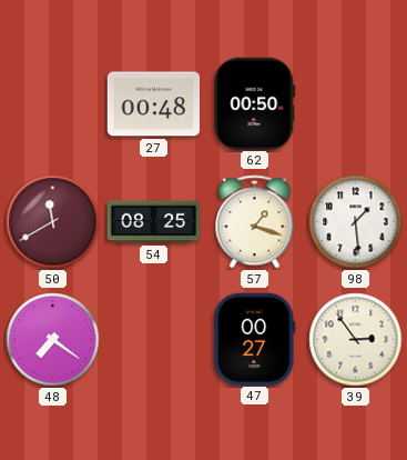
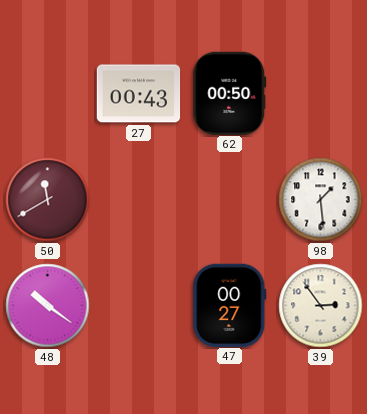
27: 00:48 -> 00:43
54: 08:25 -> none
57: 1:18 -> none
48: 7:21 -> 10:21
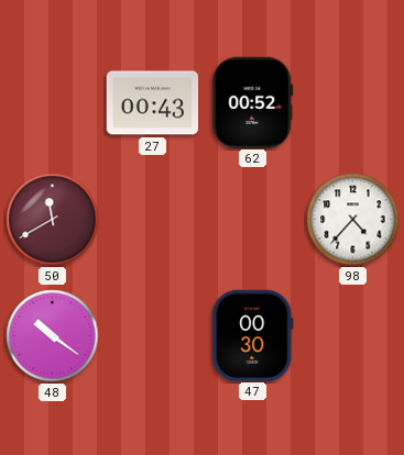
62: 00:50 -> 00:52
98: 1:29 -> 4:37
47: 00:27 -> 00:30
39: 2:54 -> none
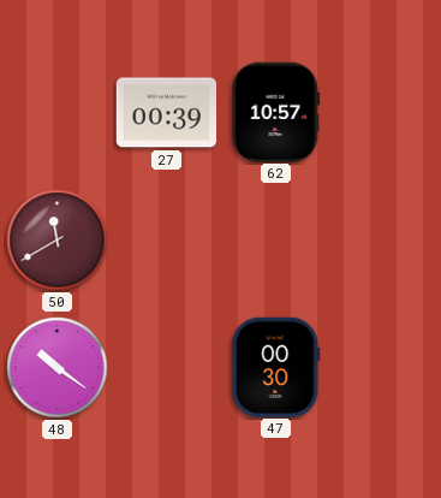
27: 00:43 -> 00:39
62: 00:52 -> 10:57
98: 4:37 -> none
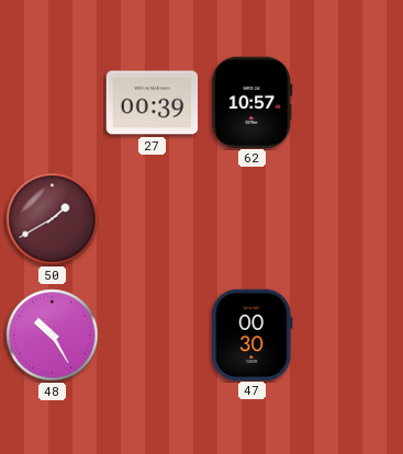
50: 11:40 -> 1:40
48: 10:21 -> 10:25
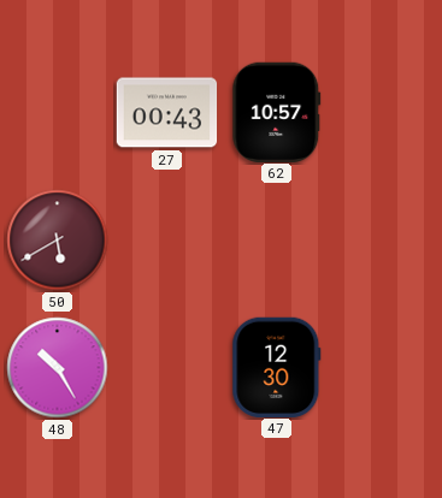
27: 00:39 -> 00:43
50: 1:40 -> 5:40
47: 00:30 -> 12:30
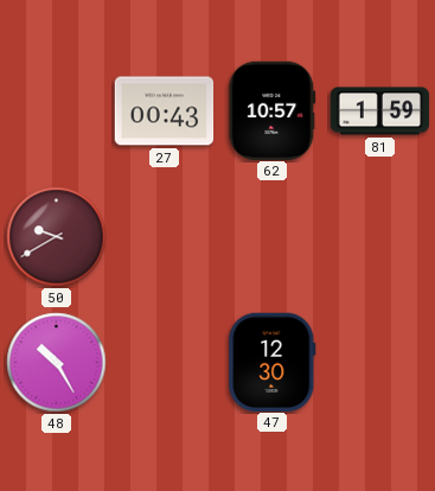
81: none -> 1:59
50: 5:40 -> 9:40
